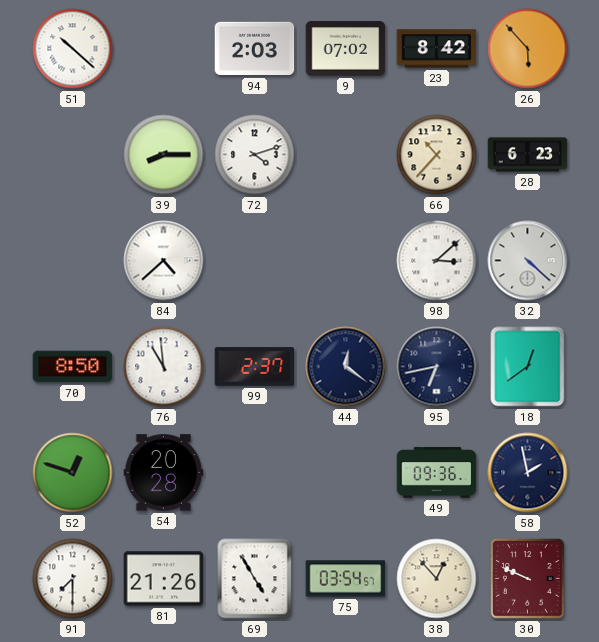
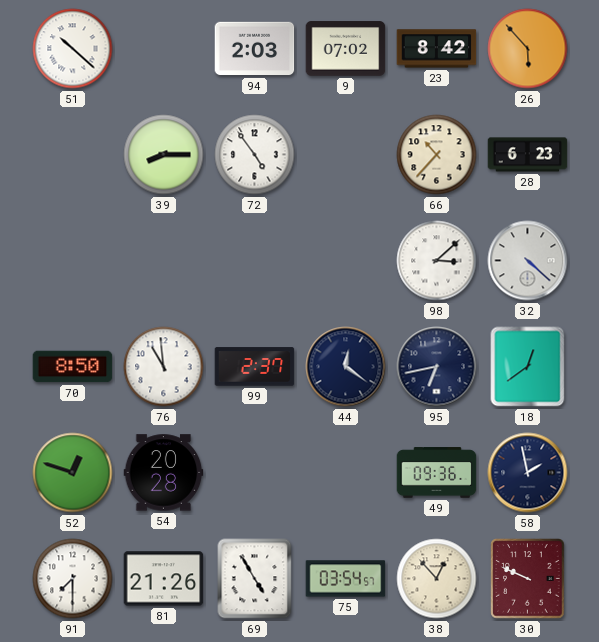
72: 4:12 -> 4:54
84: 4:38 -> none
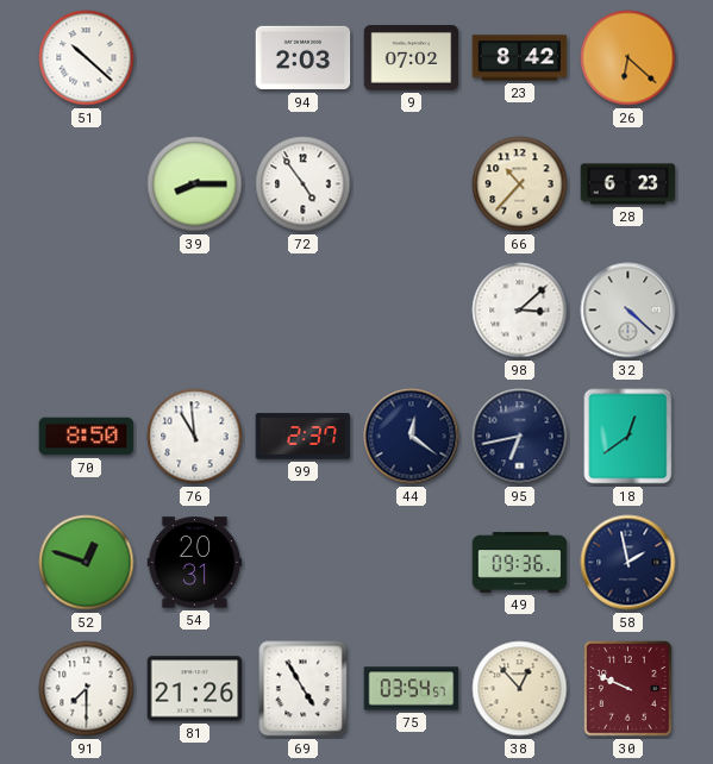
26: 5:53 -> 6:22
54: 20:28 -> 20:31
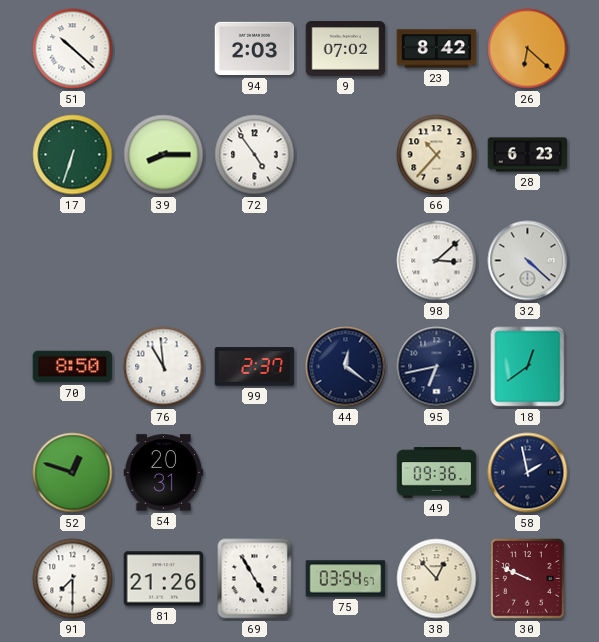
17: none -> 6:33
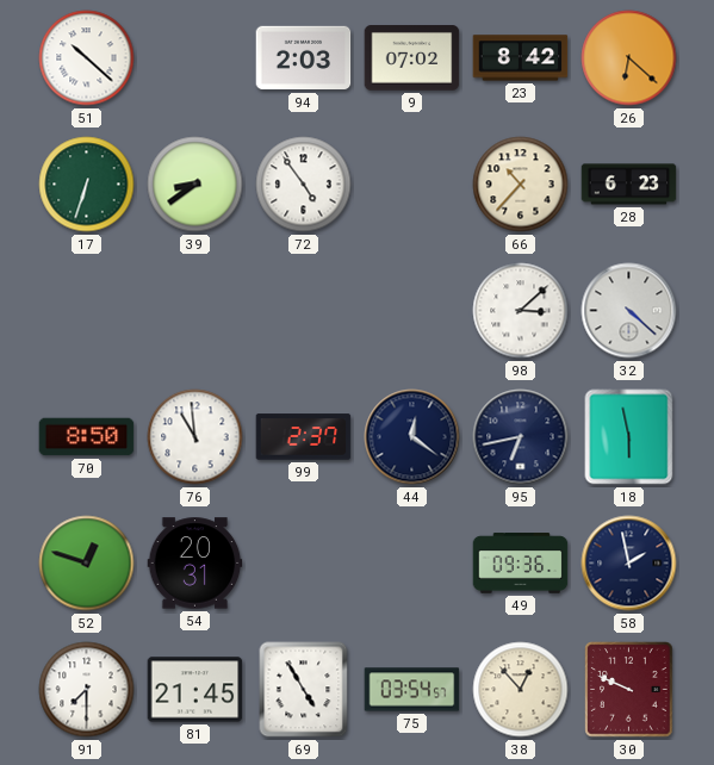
39: 8:15 -> 8:39
18: 12:39 -> 5:58
81: 21:26 -> 21:45
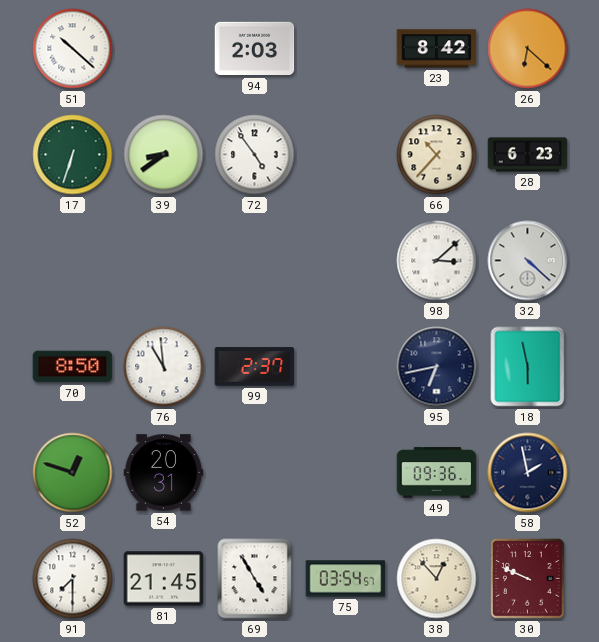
9: 07:02 -> none
44: 12:21 -> none
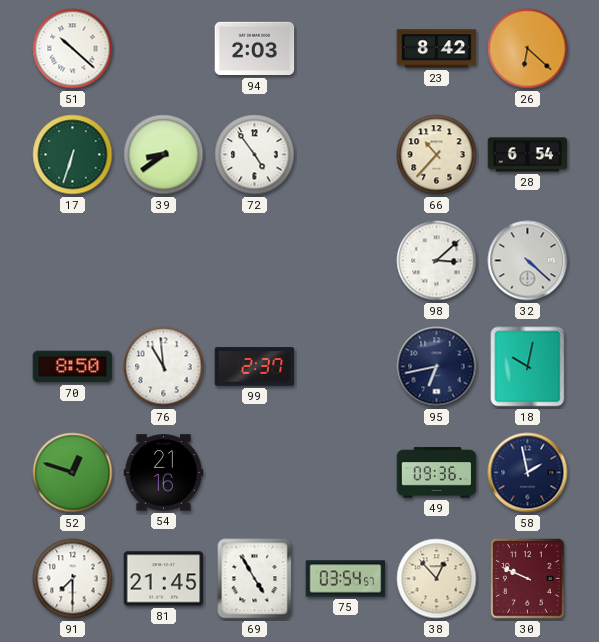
28: 6:23 -> 6:54
18: 5:58 -> 10:02
54: 20:31 -> 21:16
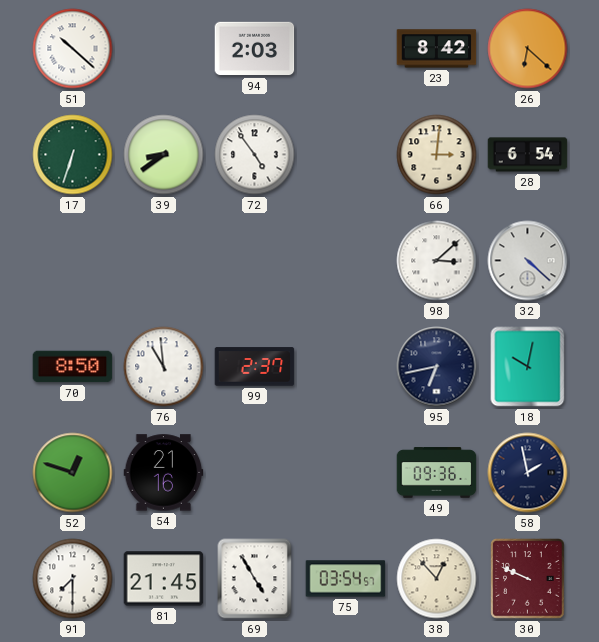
66: 10:37 -> 3:01
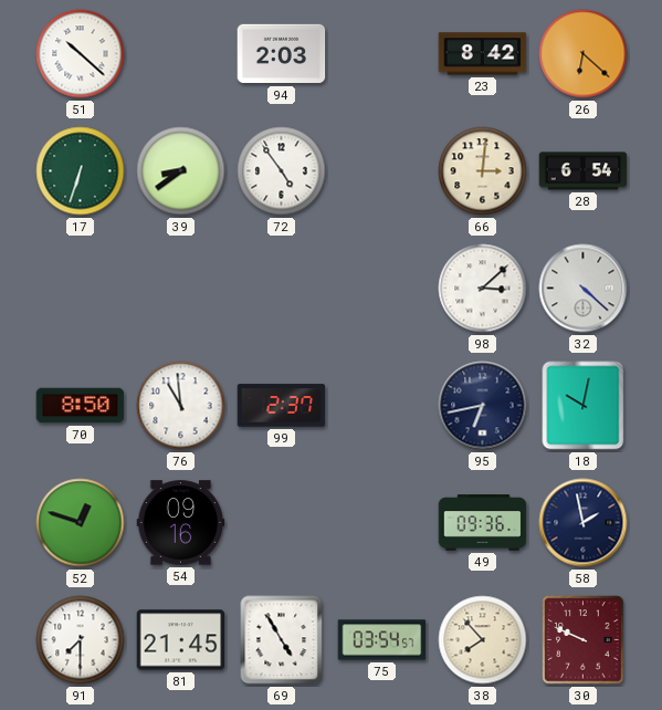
54: 21:16 -> 09:16
38: 12:53 -> 7:53
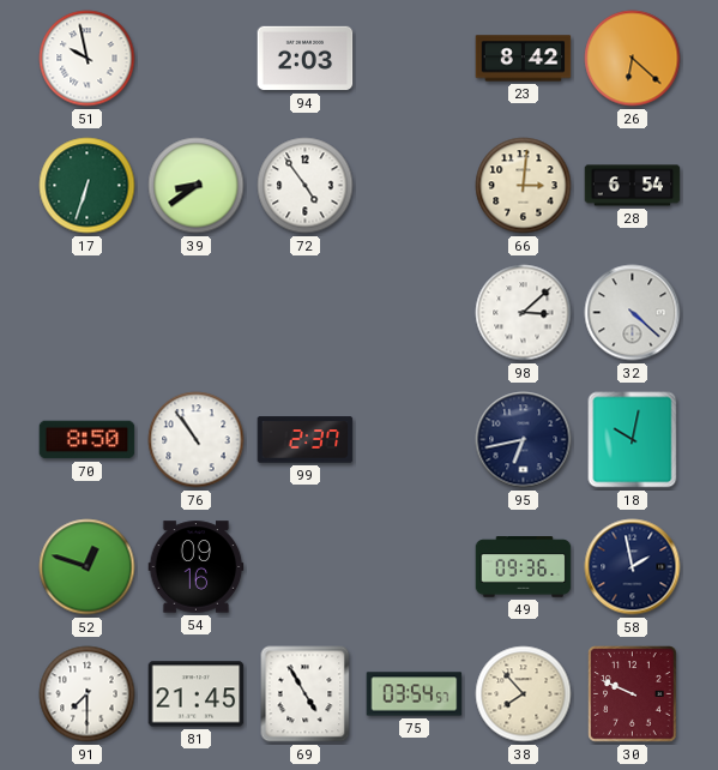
51: 10:22 -> 9:58
76: 10:59 -> 10:54
